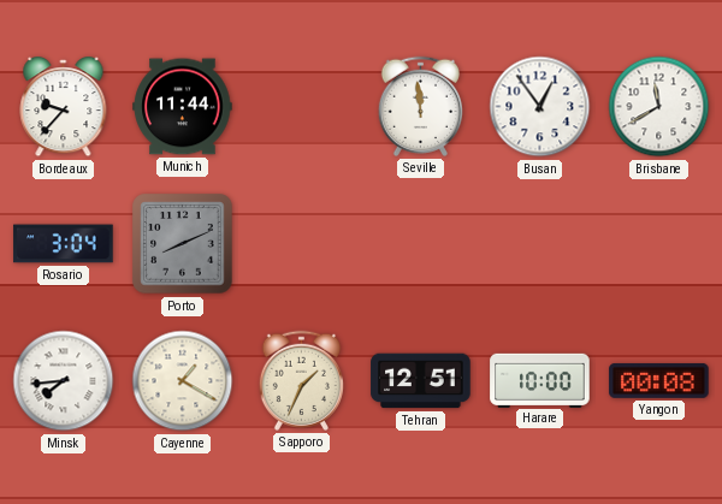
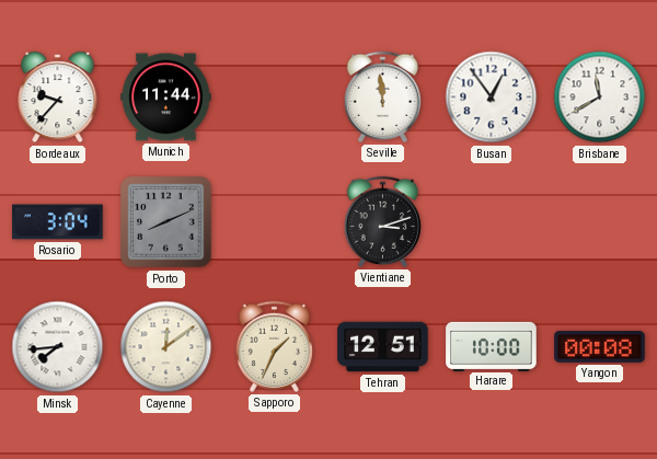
Vientiane: none -> 3:12
Cayenne: 1:20 -> 12:09
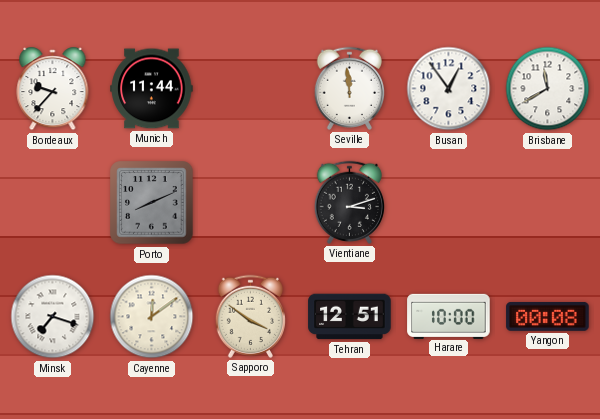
Rosario: 3:04 -> none
Minsk: 7:44 -> 7:18
Sapporo: 1:34 -> 3:51
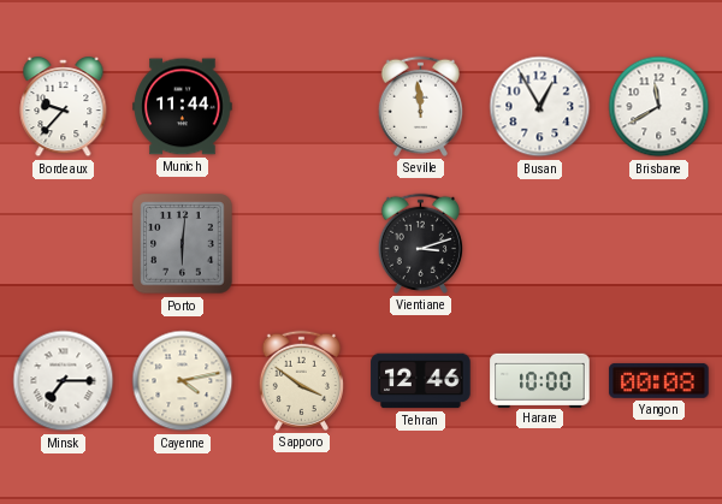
Busan: 12:54 -> 12:55
Porto: 8:11 -> 6:01
Minsk: 7:18 -> 7:15
Cayenne: 12:09 -> 4:13
Tehran: 12:51 -> 12:46
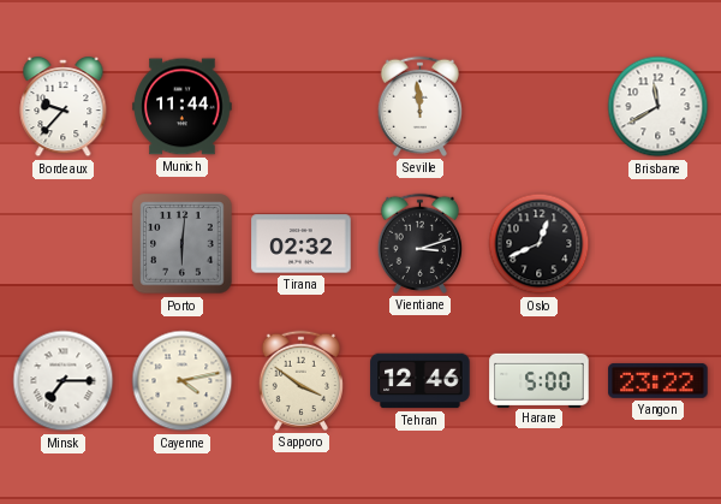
Busan: 12:55 -> none
Tirana: none -> 02:32
Oslo: none -> 12:41
Harare: 10:00 -> 5:00
Yangon: 00:08 -> 23:22
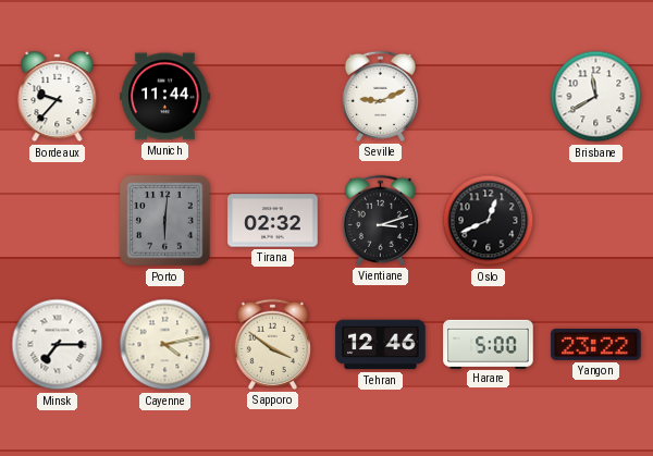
Seville: 11:59 -> 9:11
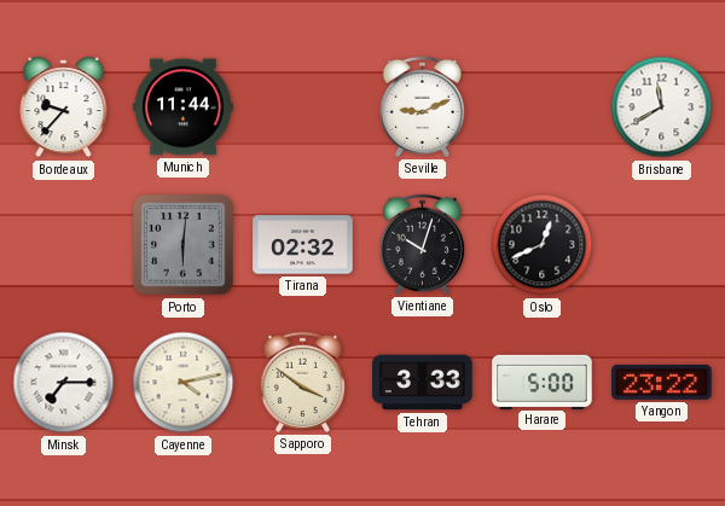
Vientiane: 3:12 -> 10:03
Tehran: 12:46 -> 3:33
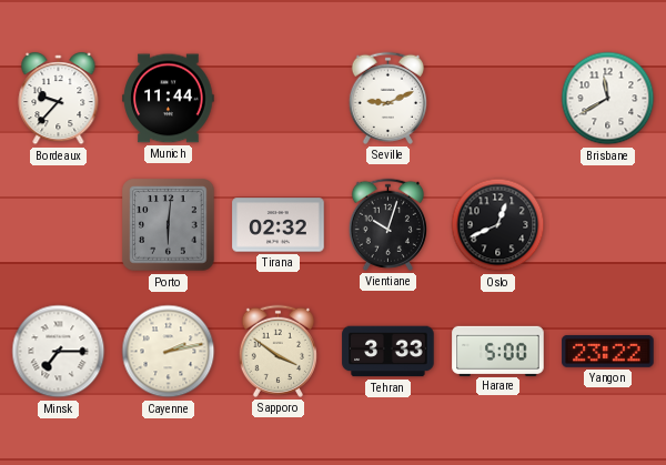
Cayenne: 4:13 -> 2:13
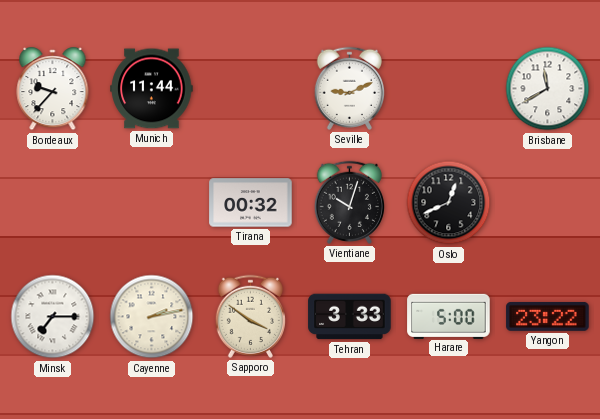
Porto: 6:01 -> none
Tirana: 02:32 -> 00:32
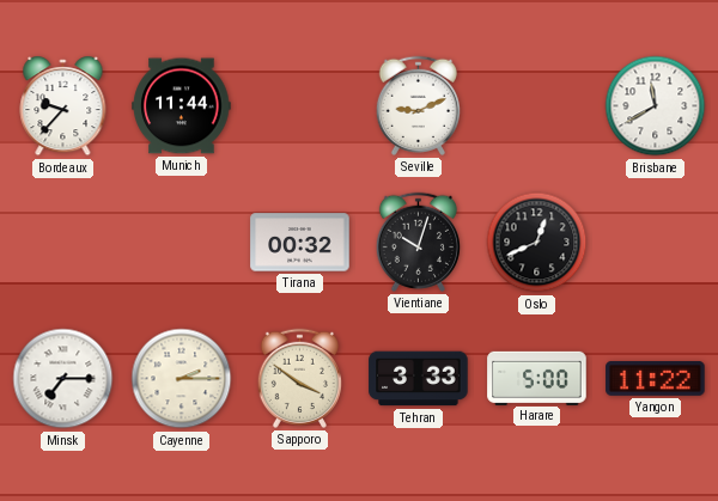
Cayenne: 2:13 -> 2:15
Yangon: 23:22 -> 11:22
